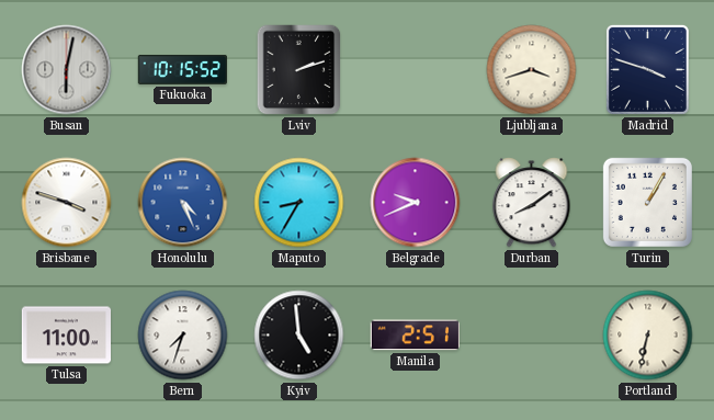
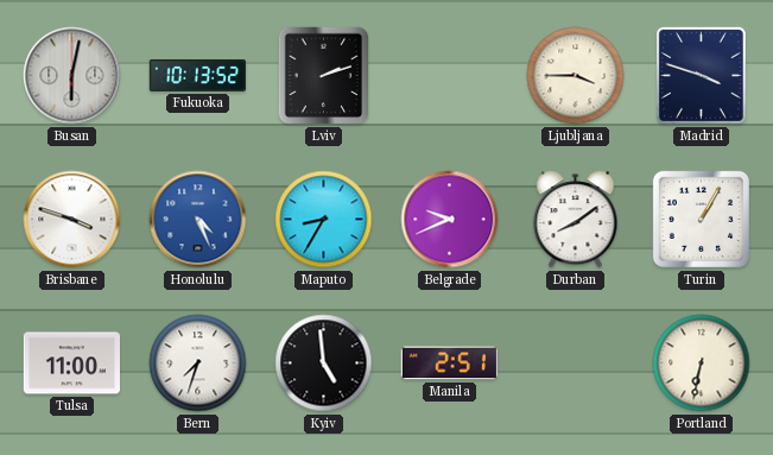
Fukuoka: 10:15 -> 10:13
Ljubljana: 3:42 -> 3:45
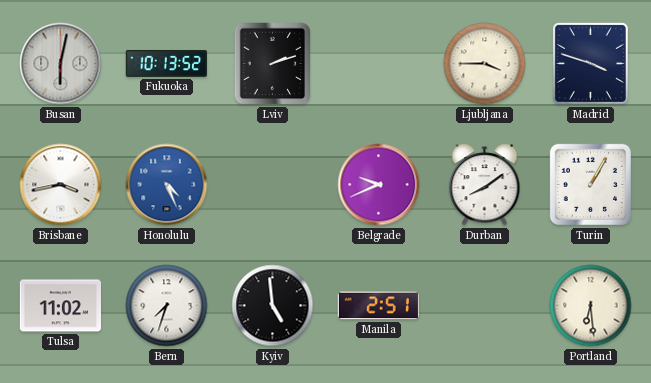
Brisbane: 3:48 -> 3:43
Maputo: 8:35 -> none
Tulsa: 11:00 -> 11:02
Portland: 6:32 -> 6:29
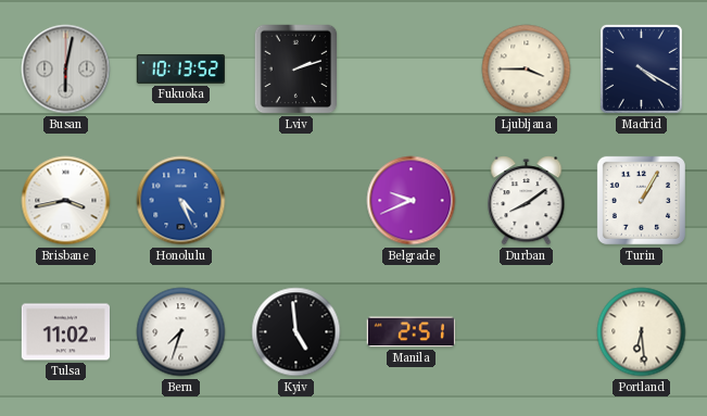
Madrid: 3:48 -> 4:20
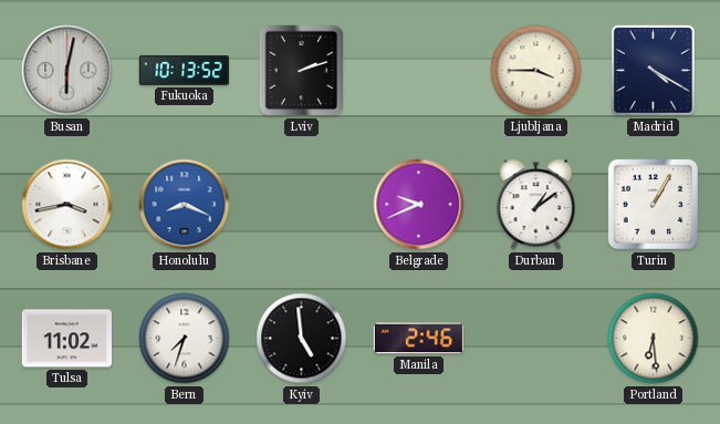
Honolulu: 4:26 -> 8:19
Durban: 8:09 -> 1:09
Manila: 2:51 -> 2:46
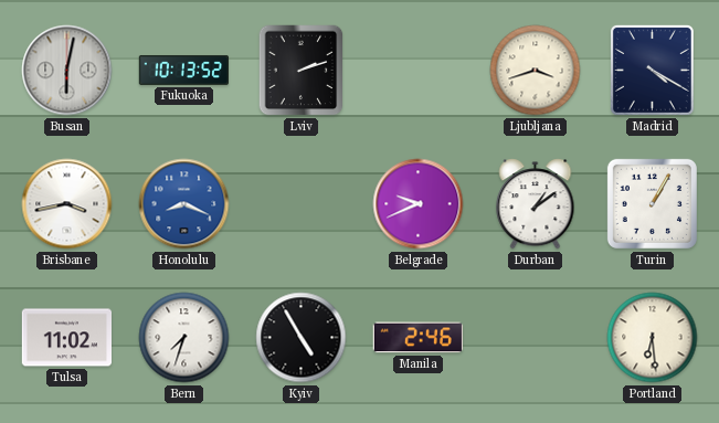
Ljubljana: 3:45 -> 3:42
Kyiv: 4:59 -> 4:55
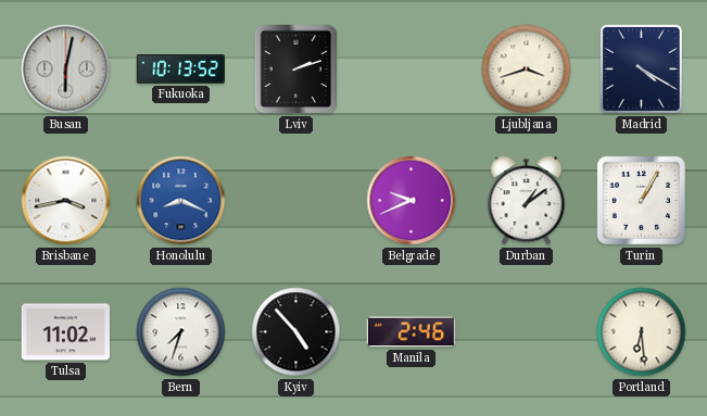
Kyiv: 4:55 -> 4:53
